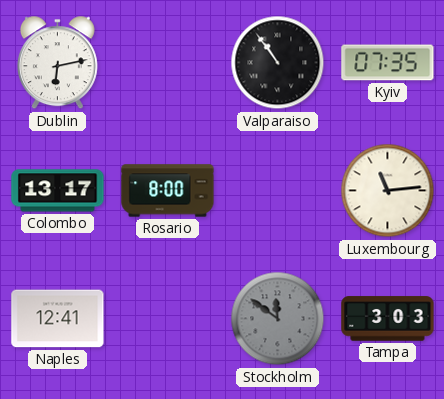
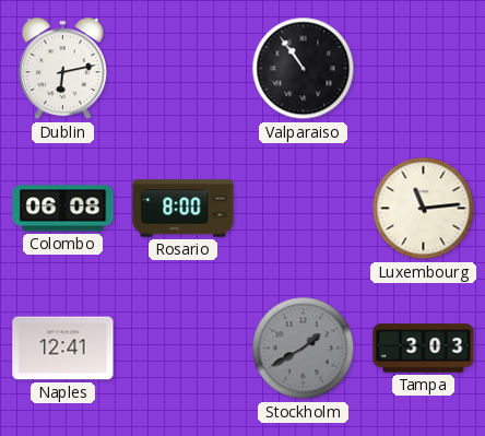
Kyiv: 07:35 -> none
Colombo: 13:17 -> 06:08
Stockholm: 11:51 -> 1:40
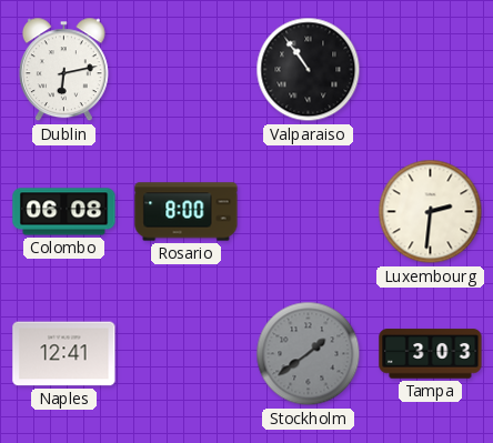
Luxembourg: 11:14 -> 2:31
Stockholm: 1:40 -> 1:39
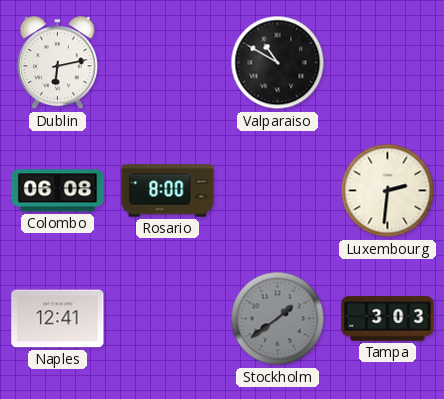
Valparaiso: 10:54 -> 10:50
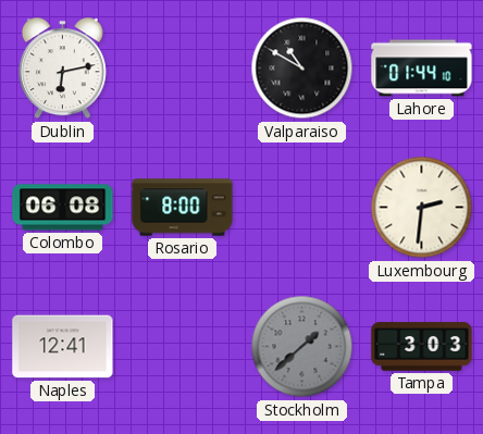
Lahore: none -> 01:44
Stockholm: 1:39 -> 1:38
